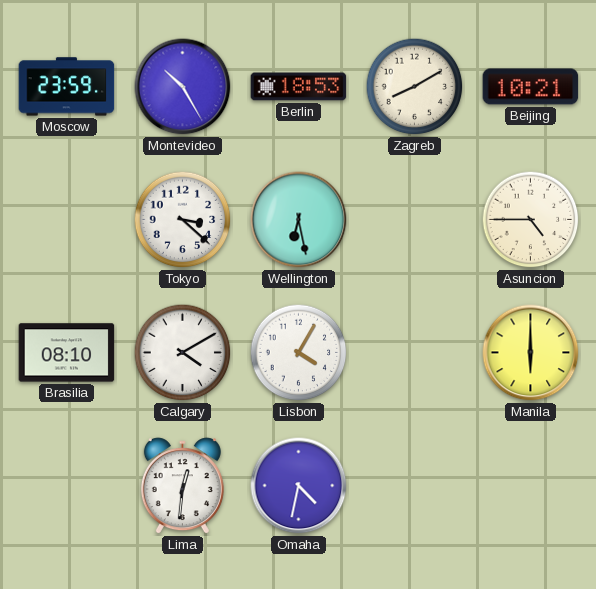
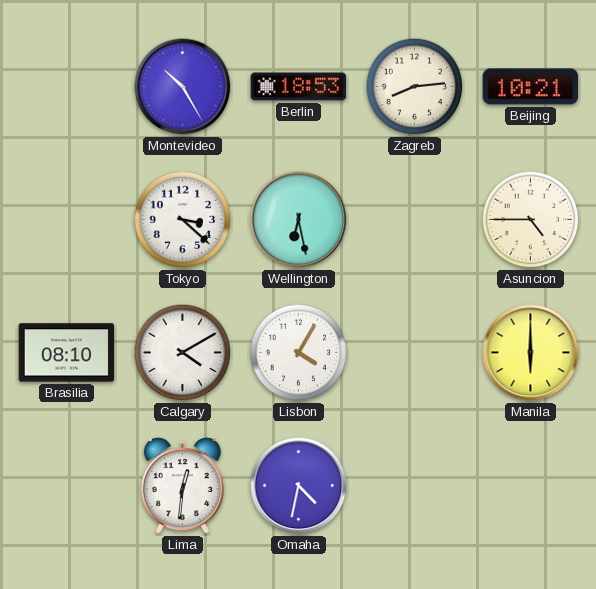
Moscow: 23:59 -> none
Zagreb: 8:10 -> 8:14
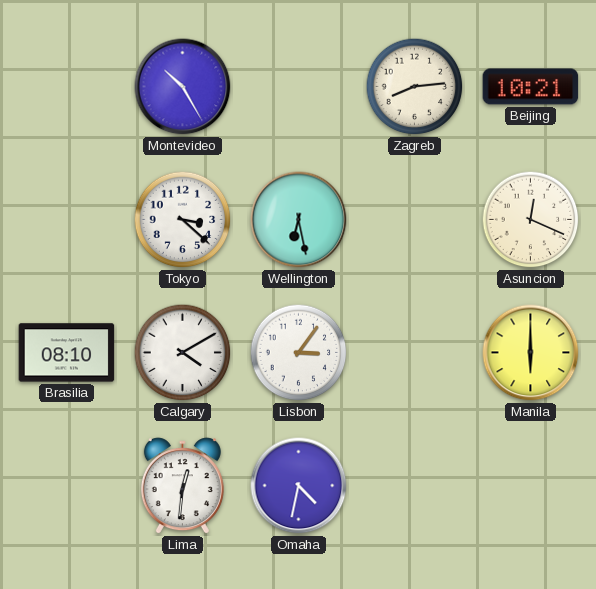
Berlin: 18:53 -> none
Asuncion: 4:45 -> 12:19
Lisbon: 4:05 -> 3:06
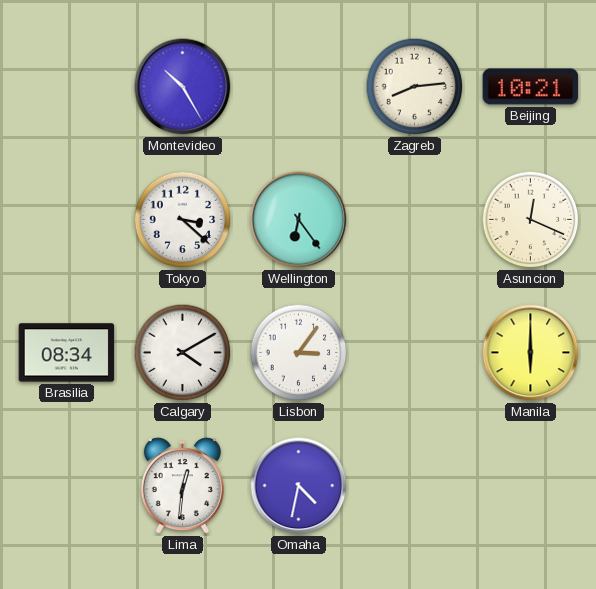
Wellington: 6:28 -> 6:24
Brasilia: 08:10 -> 08:34
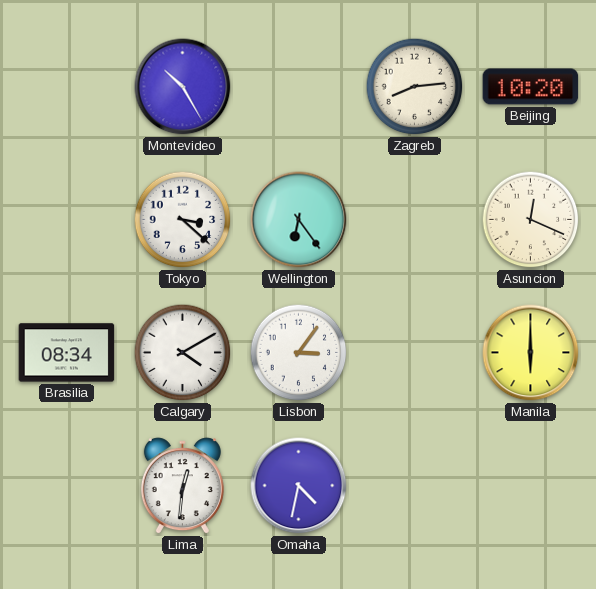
Beijing: 10:21 -> 10:20
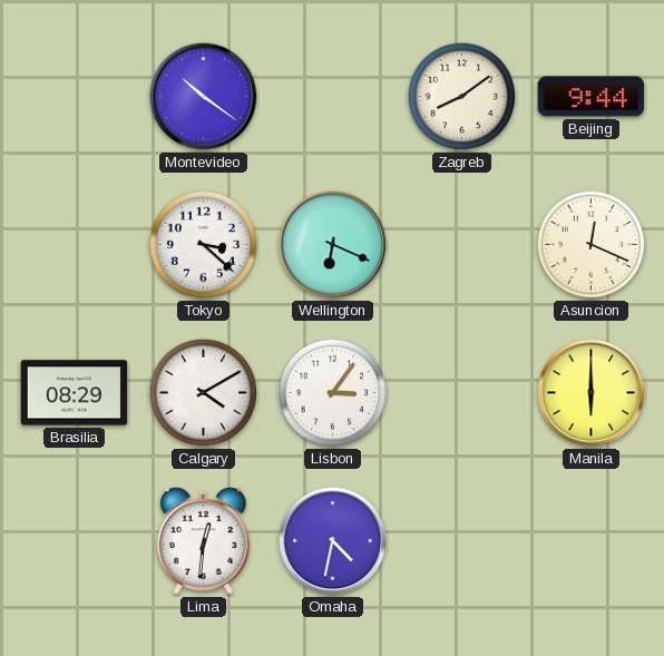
Montevideo: 10:25 -> 10:21
Zagreb: 8:14 -> 8:09
Beijing: 10:20 -> 9:44
Wellington: 6:24 -> 6:19
Brasilia: 08:34 -> 08:29
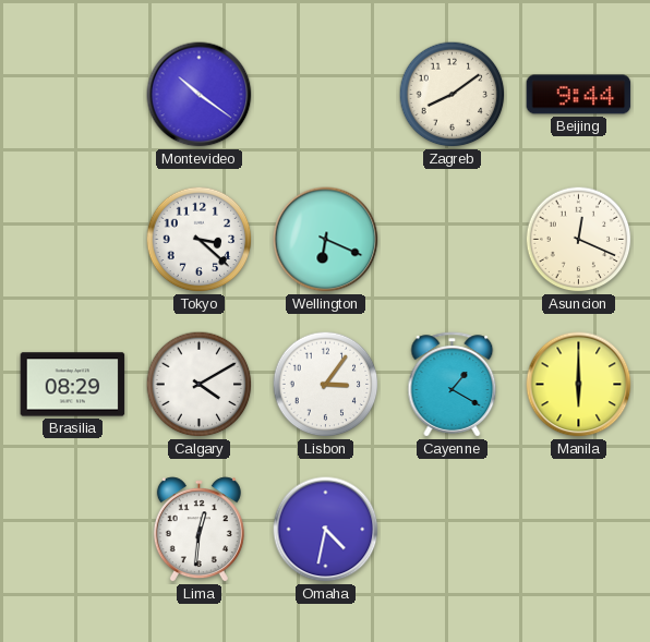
Cayenne: none -> 1:20
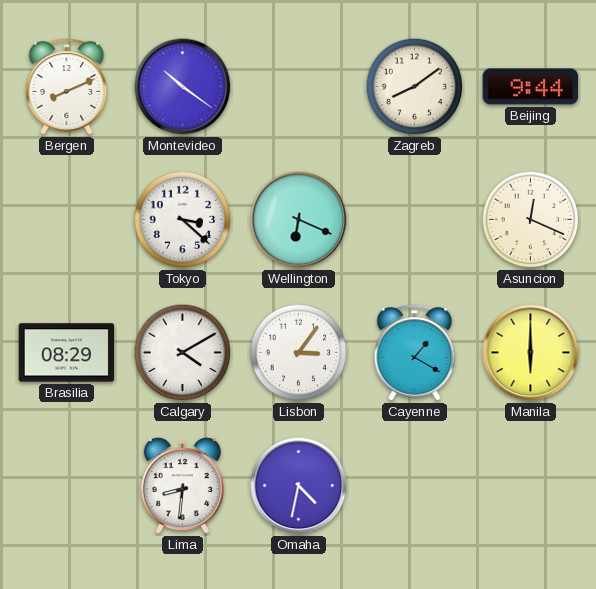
Bergen: none -> 8:11
Lima: 12:31 -> 8:31
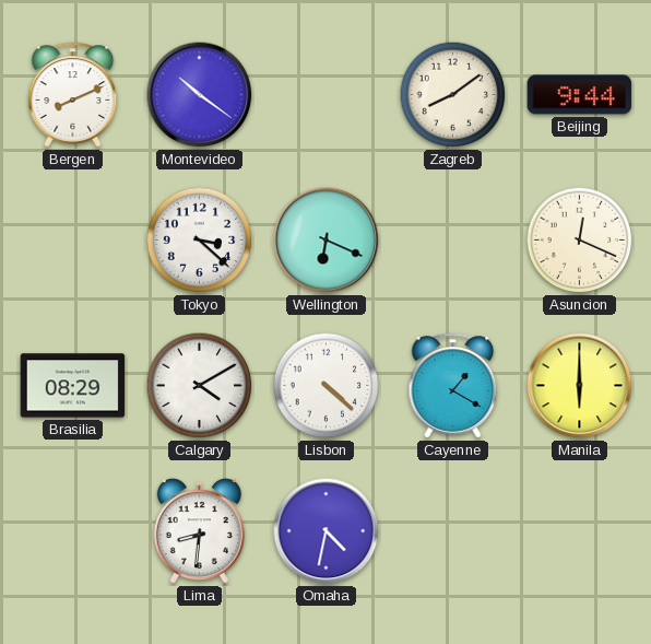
Lisbon: 3:06 -> 4:22
